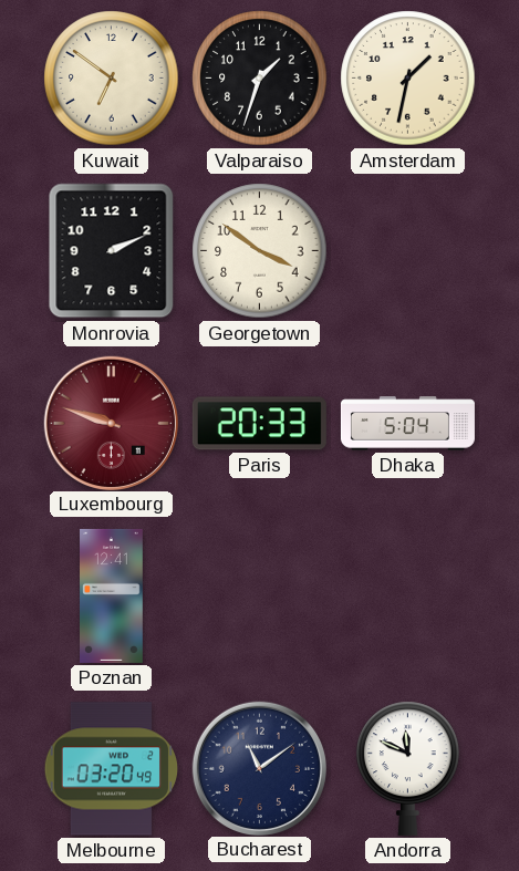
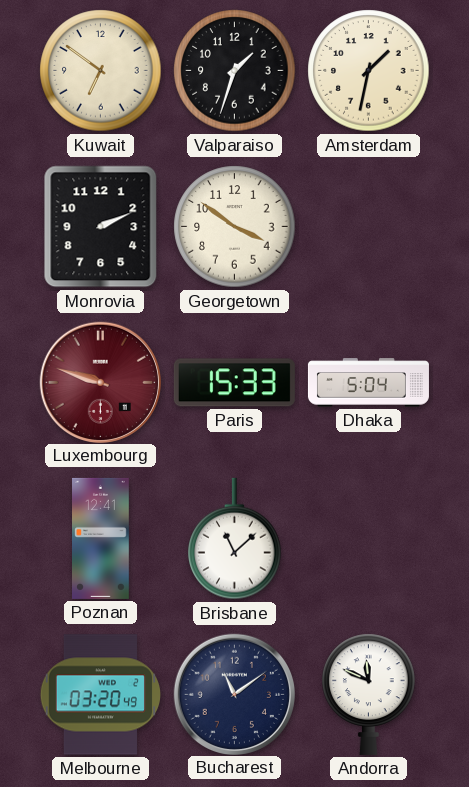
Paris: 20:33 -> 15:33
Brisbane: none -> 11:08
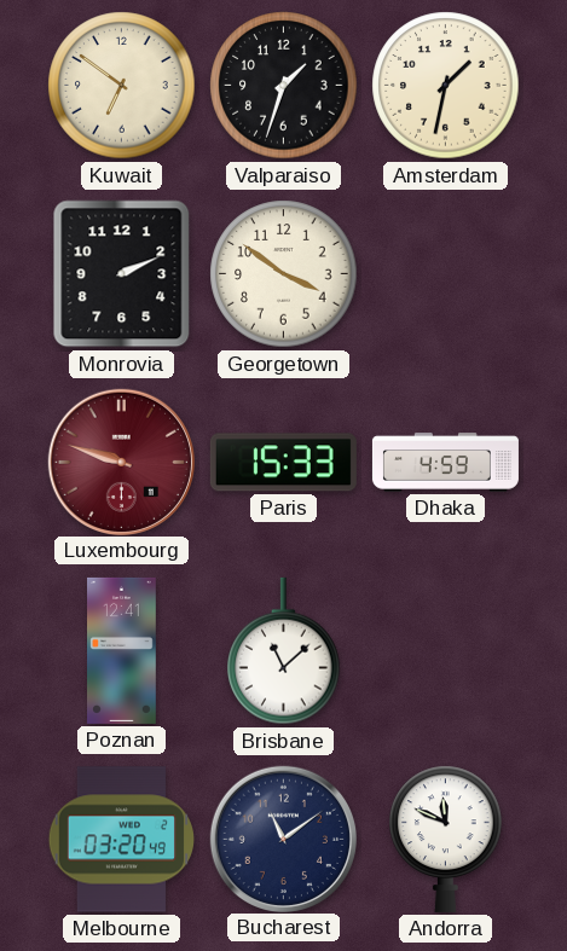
Dhaka: 5:04 -> 4:59
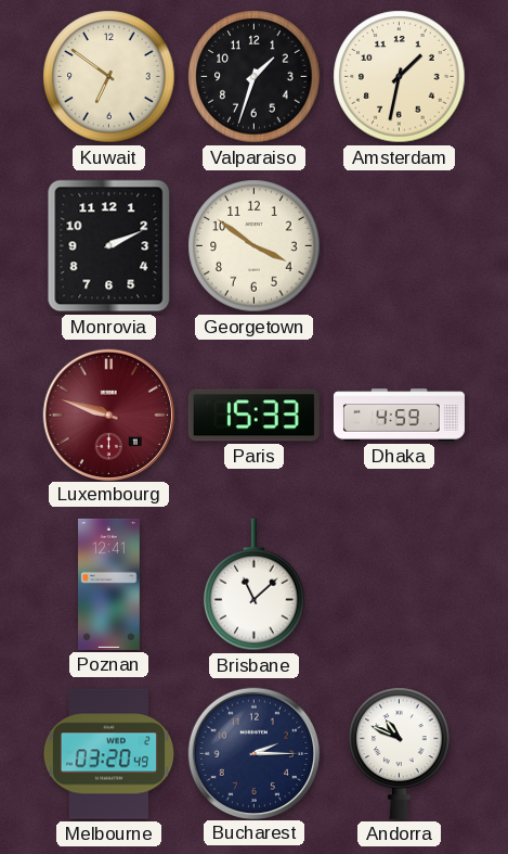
Bucharest: 11:09 -> 2:15
Andorra: 11:49 -> 10:49
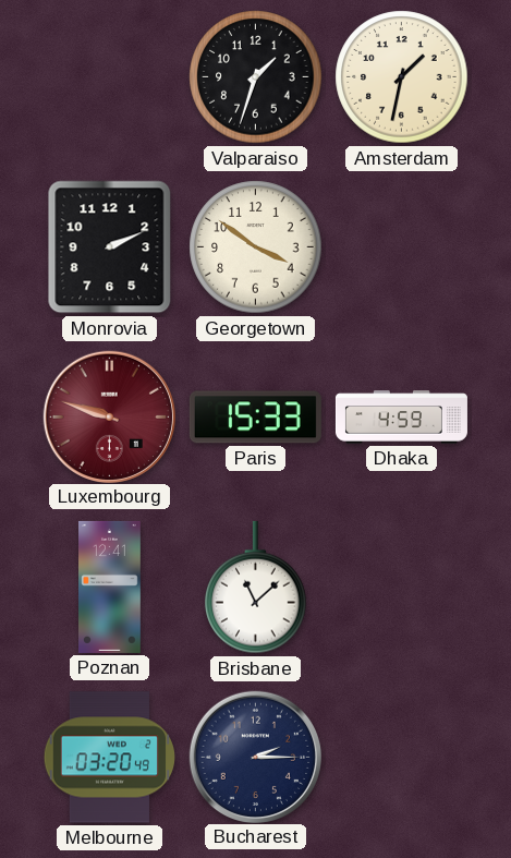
Kuwait: 6:51 -> none
Andorra: 10:49 -> none
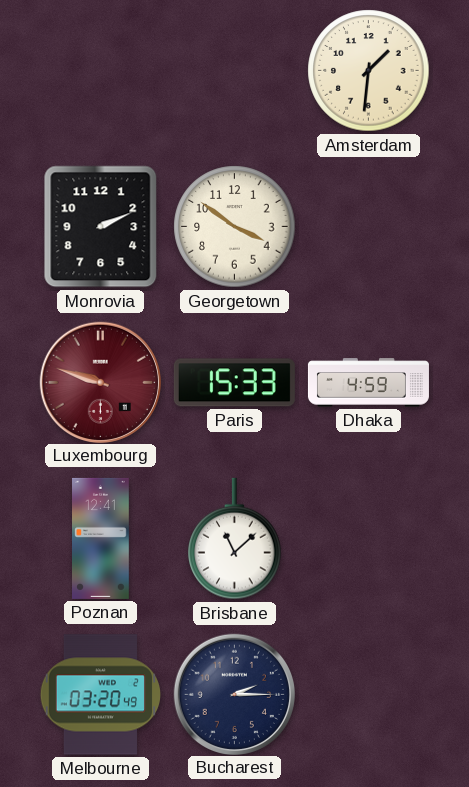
Valparaiso: 1:33 -> none
Amsterdam: 1:32 -> 1:31
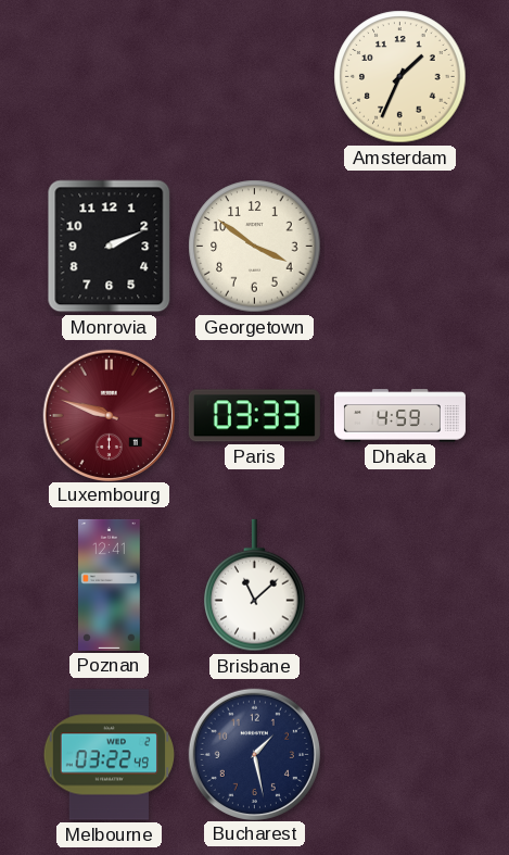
Amsterdam: 1:31 -> 1:34
Paris: 15:33 -> 03:33
Melbourne: 03:20 -> 03:22
Bucharest: 2:15 -> 1:28
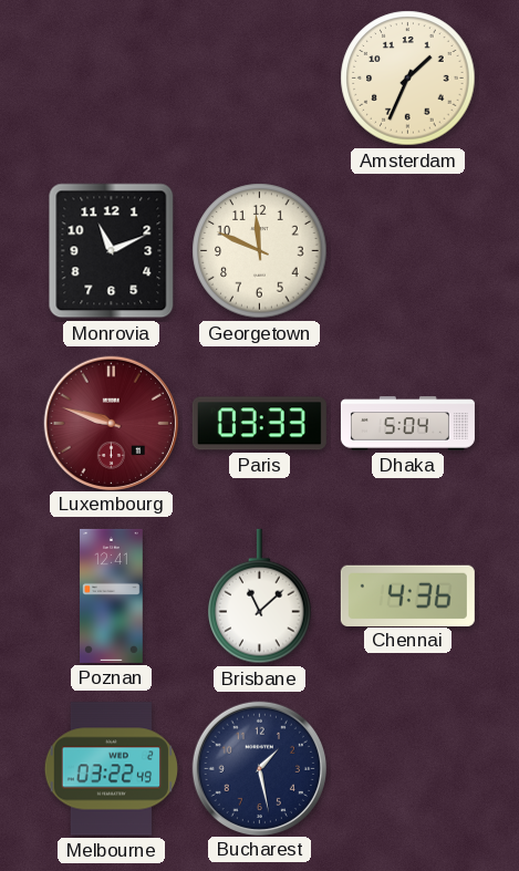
Monrovia: 2:11 -> 11:11
Georgetown: 3:51 -> 11:49
Dhaka: 4:59 -> 5:04
Chennai: none -> 4:36
